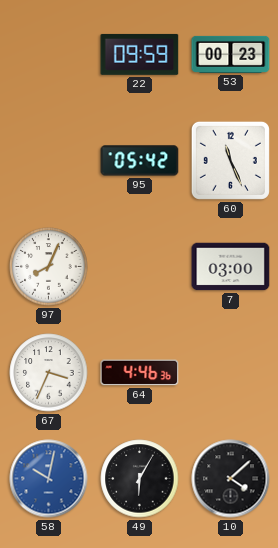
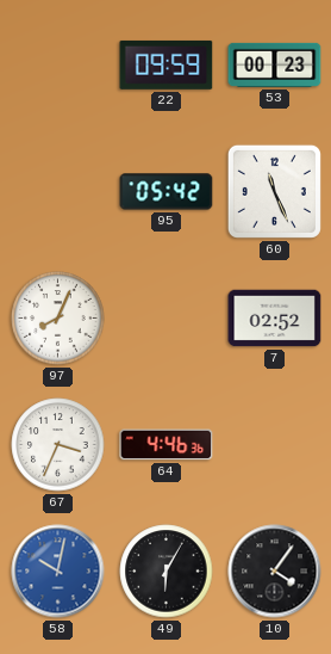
7: 03:00 -> 02:52
10: 4:08 -> 4:06
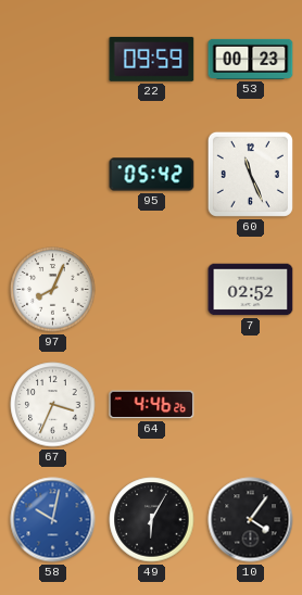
64: 4:46:36 -> 4:46:26
